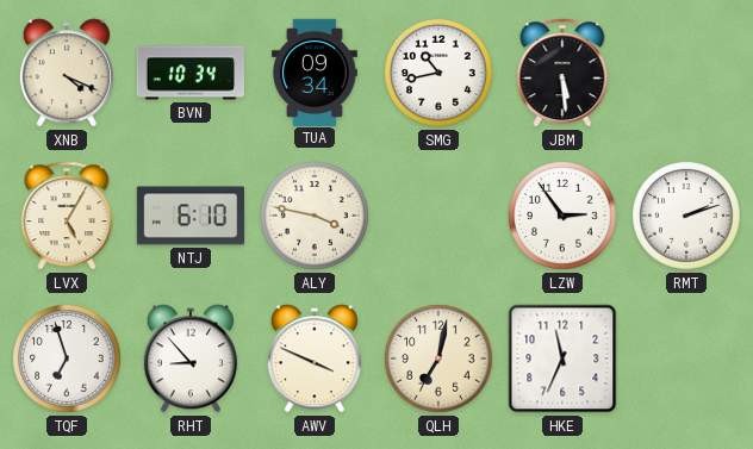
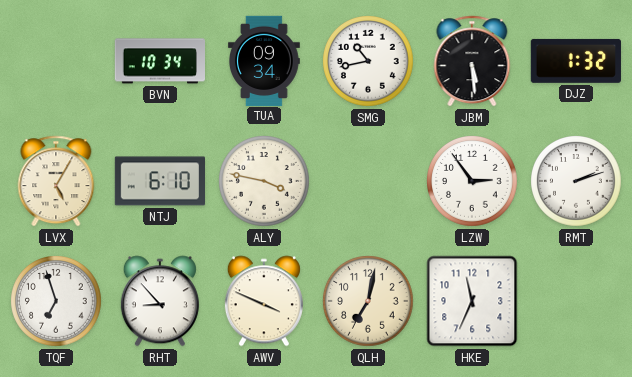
XNB: 4:19 -> none
DJZ: none -> 1:32
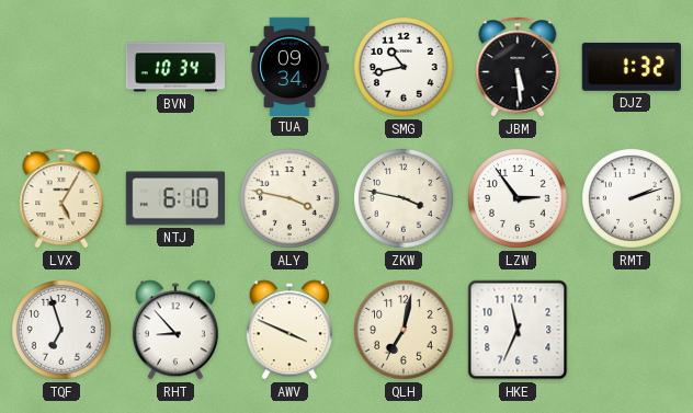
ZKW: none -> 3:47
